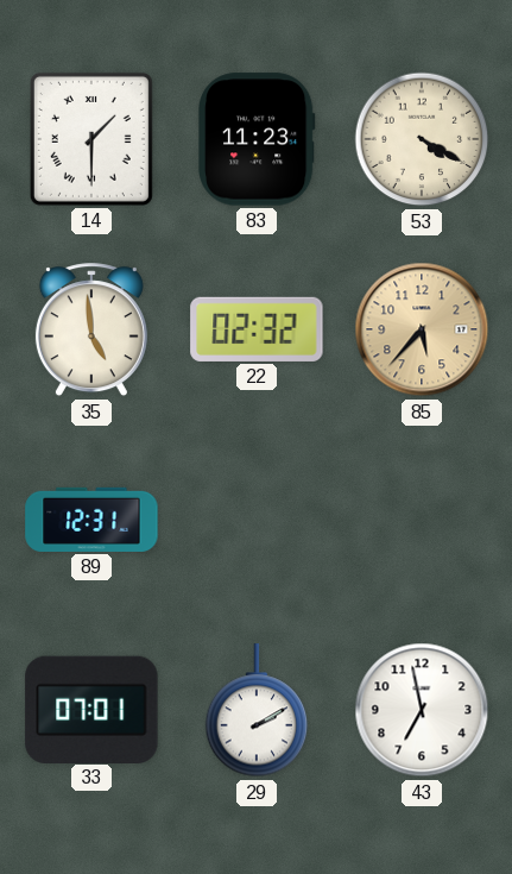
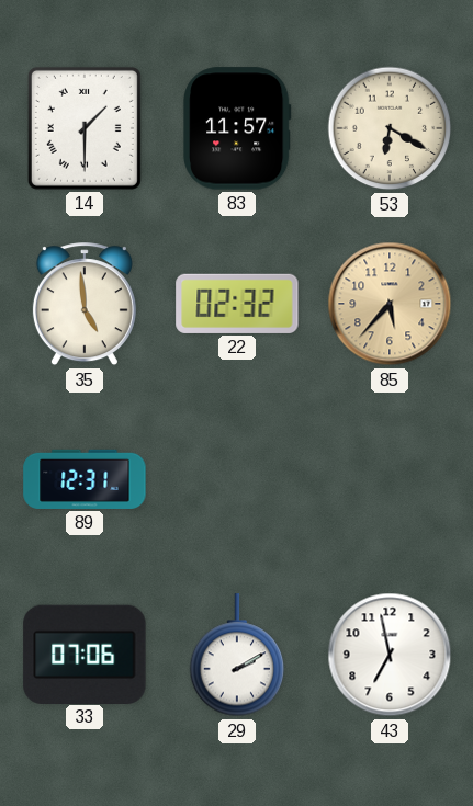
83: 11:23 -> 11:57
53: 4:20 -> 6:20
33: 07:01 -> 07:06
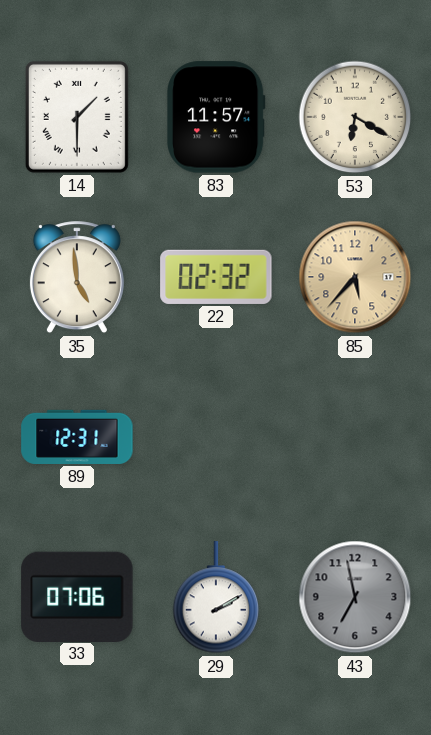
43 dial: white -> grey
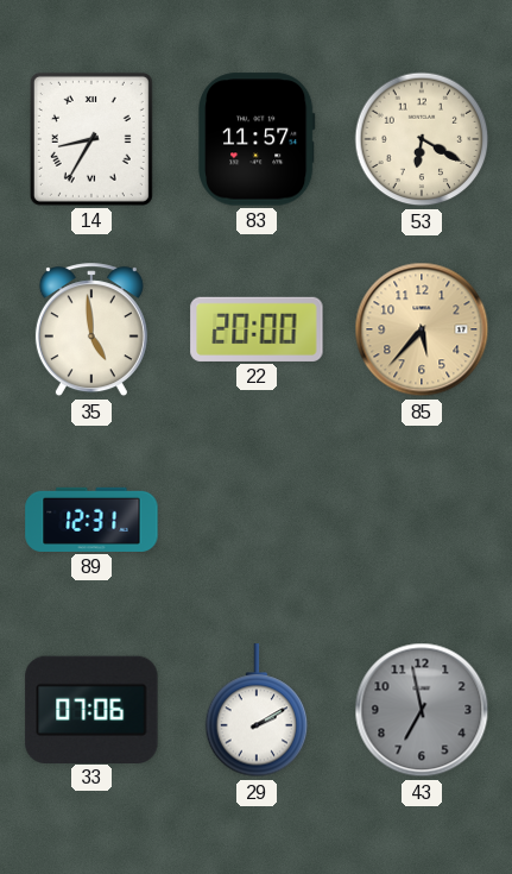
14: 1:30 -> 8:35
22: 02:32 -> 20:00
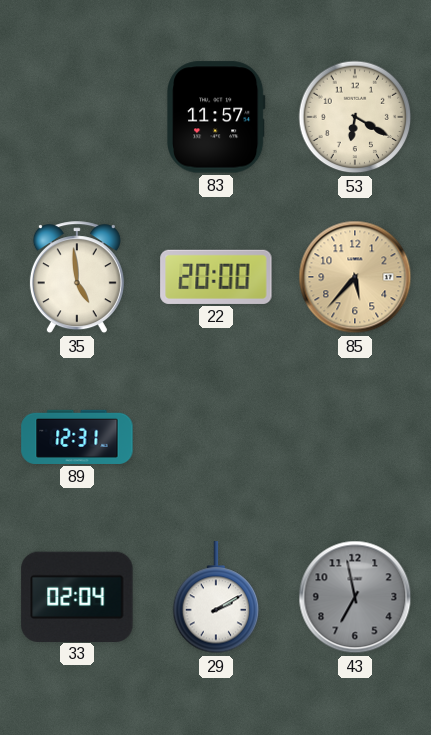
14: 8:35 -> none
33: 07:06 -> 02:04
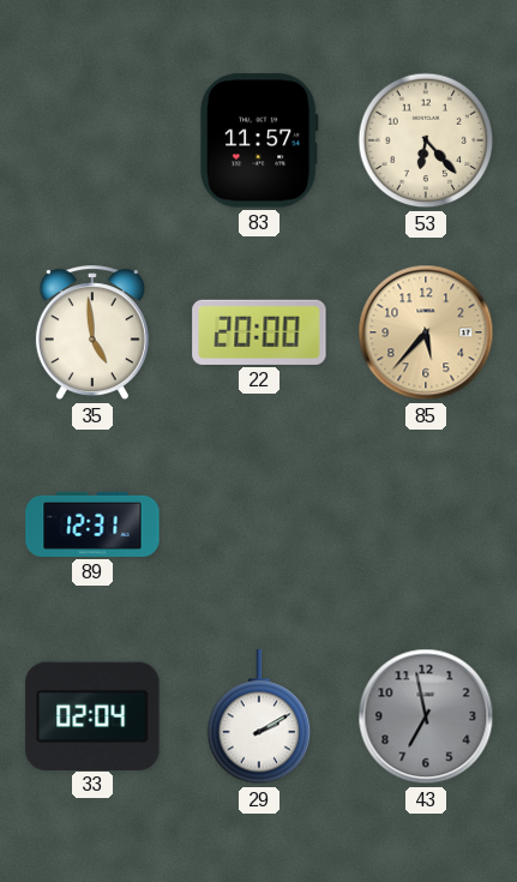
53: 6:20 -> 6:23
